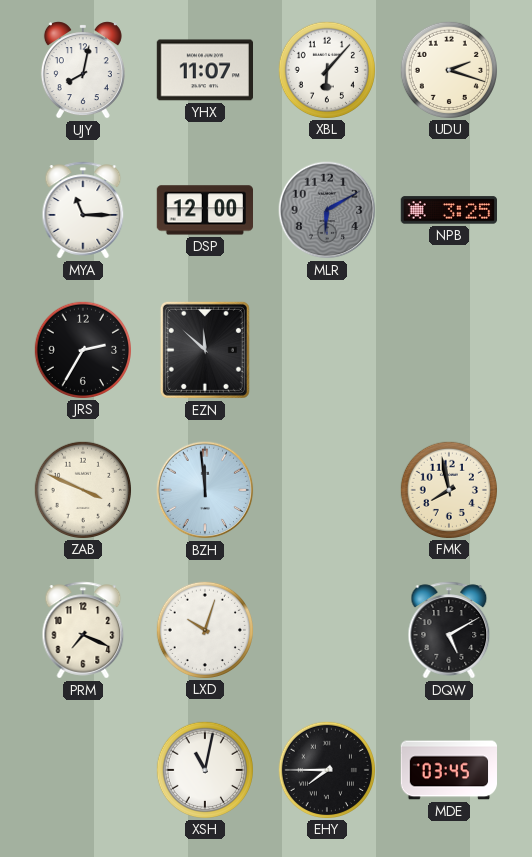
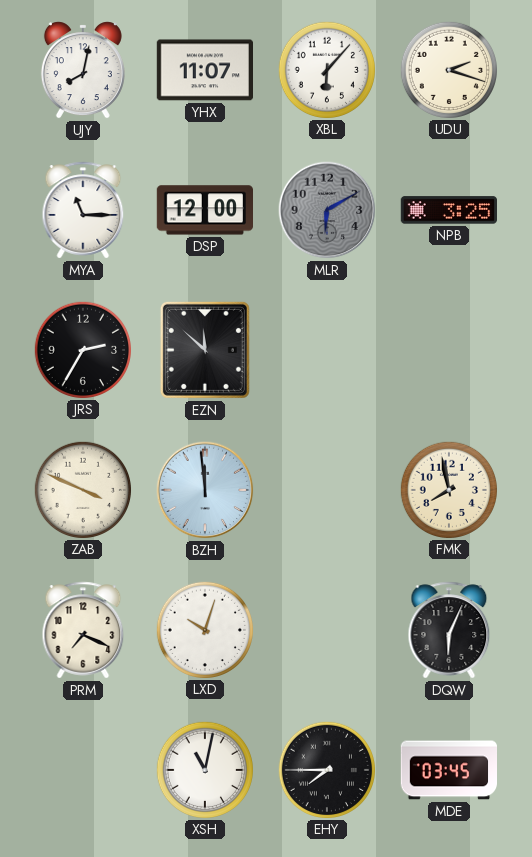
DQW: 5:10 -> 6:04
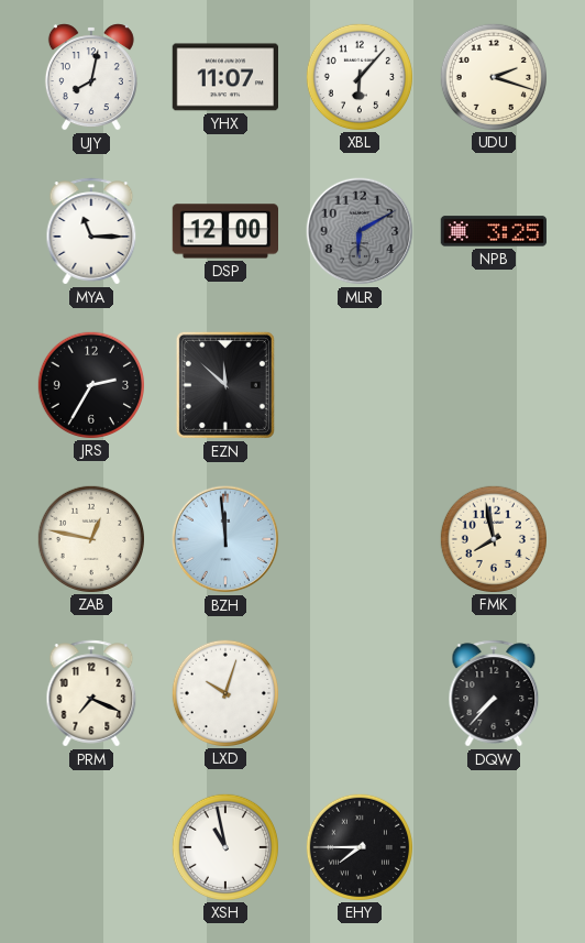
ZAB: 3:49 -> 12:47
DQW: 6:04 -> 7:37
XSH: 11:02 -> 10:58
MDE: 03:45 -> none
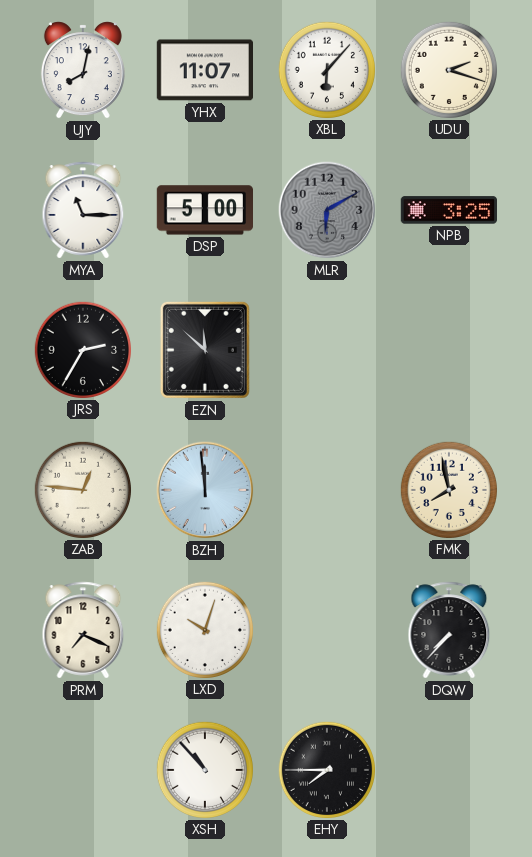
DSP: 12:00 -> 5:00
ZAB: 12:47 -> 12:46
XSH: 10:58 -> 10:53
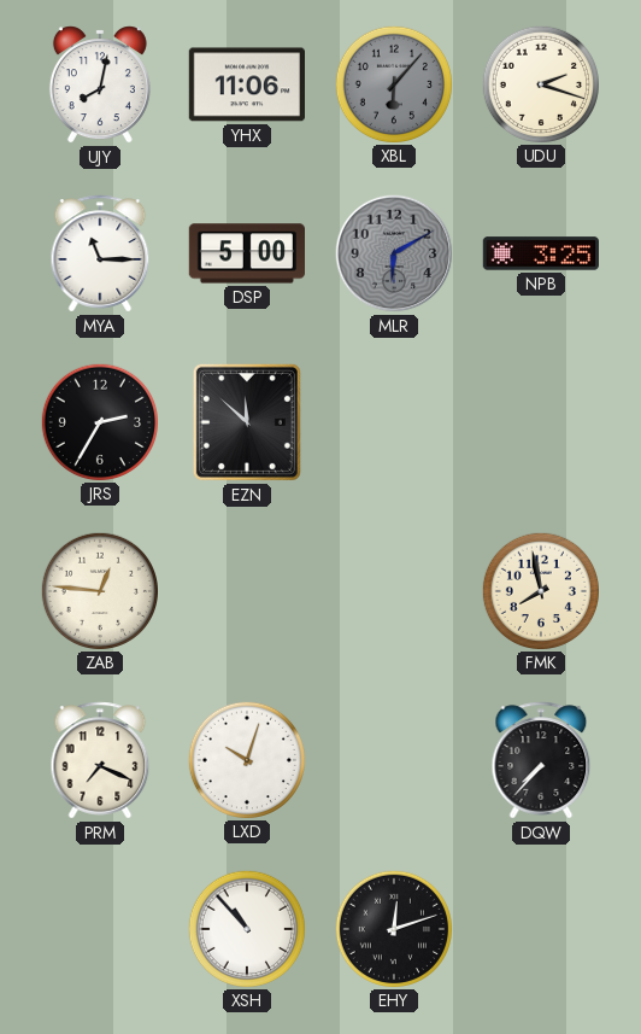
YHX: 11:07 -> 11:06
XBL dial: white -> grey
BZH: 11:59 -> none
EHY: 7:45 -> 12:12
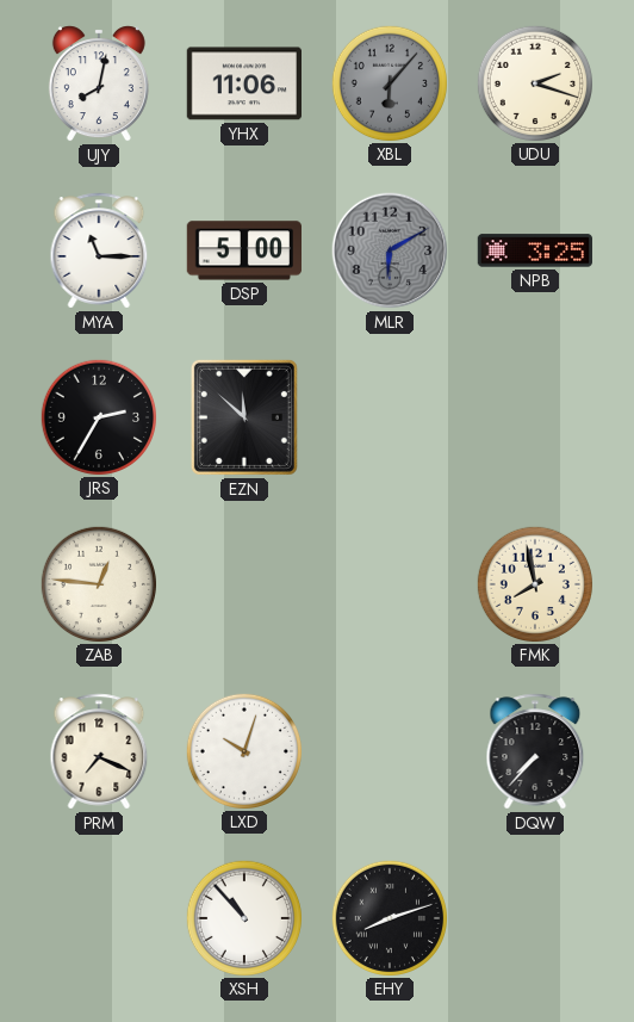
EHY: 12:12 -> 8:12
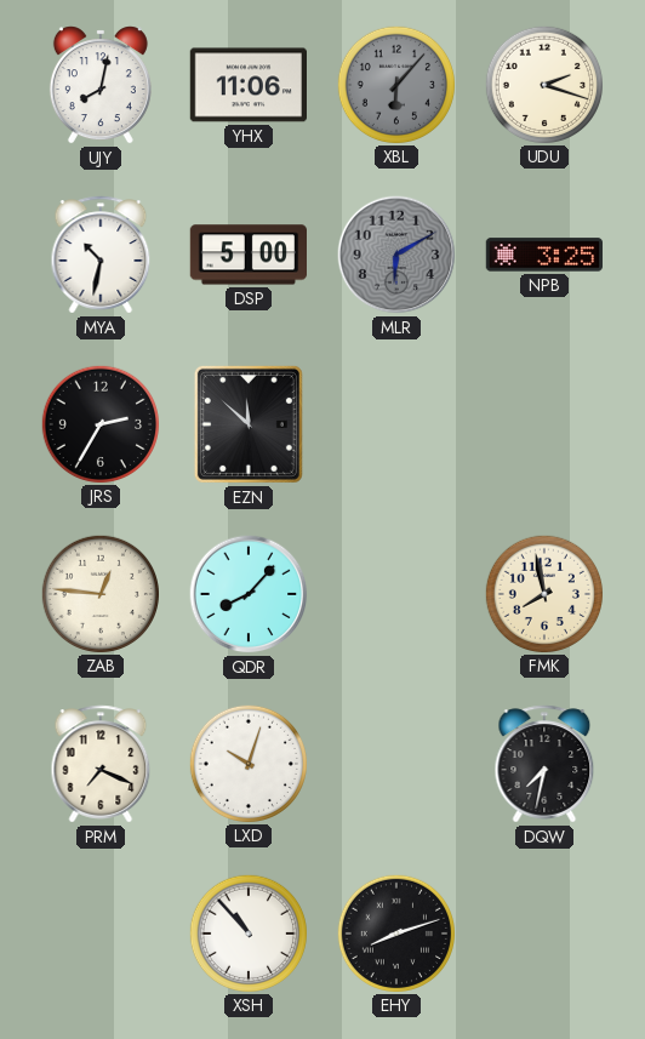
MYA: 11:15 -> 10:32
QDR: none -> 8:07
DQW: 7:37 -> 7:32
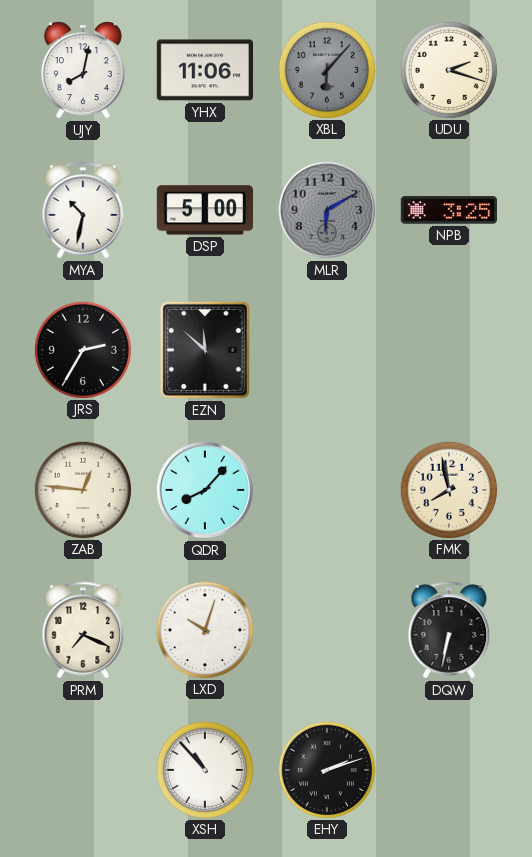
DQW: 7:32 -> 6:32
EHY: 8:12 -> 2:12
